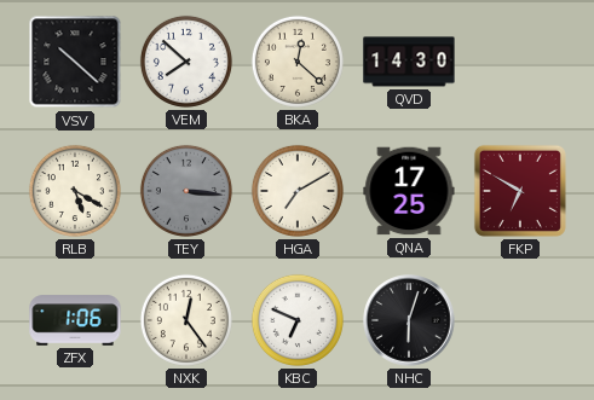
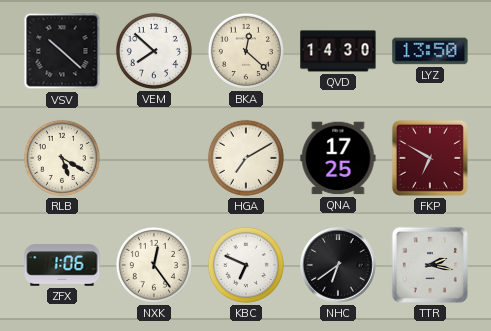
LYZ: none -> 13:50
TEY: 3:16 -> none
NHC: 6:03 -> 6:39
TTR: none -> 2:17
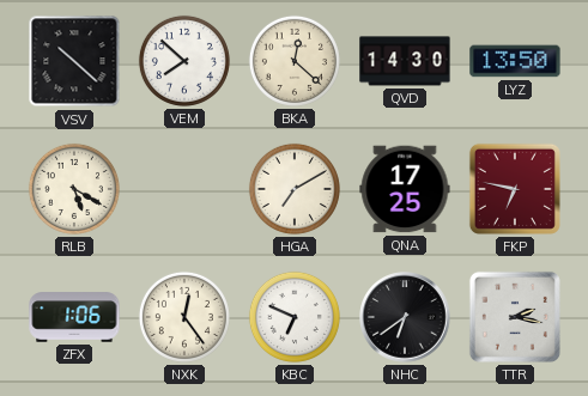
FKP: 6:50 -> 6:47
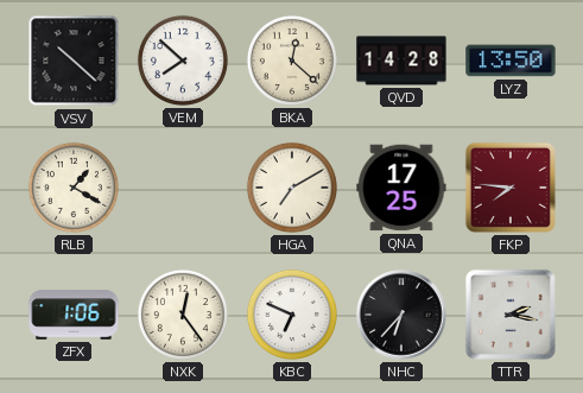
QVD: 14:30 -> 14:28
RLB: 5:20 -> 1:20
FKP: 6:47 -> 7:46
NHC: 6:39 -> 6:37
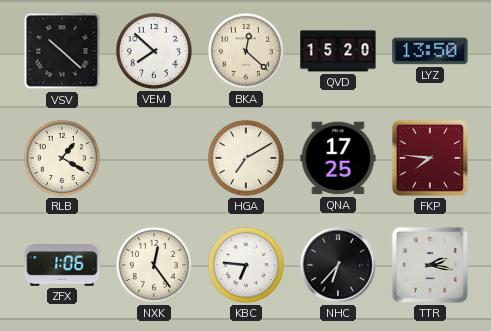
QVD: 14:28 -> 15:20
KBC: 6:49 -> 6:46
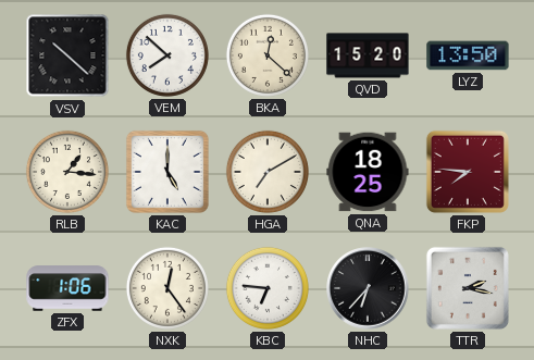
RLB: 1:20 -> 1:16
KAC: none -> 5:00
QNA: 17:25 -> 18:25
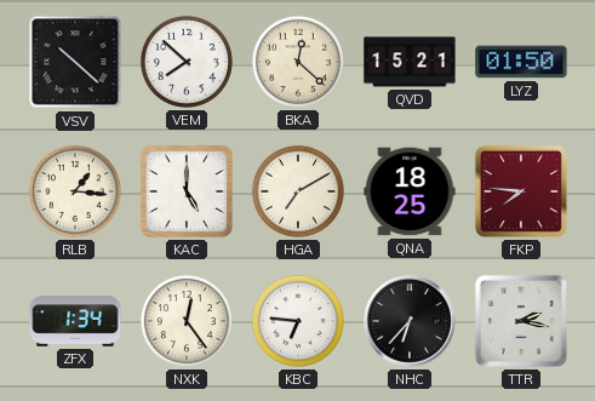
QVD: 15:20 -> 15:21
LYZ: 13:50 -> 01:50
ZFX: 1:06 -> 1:34
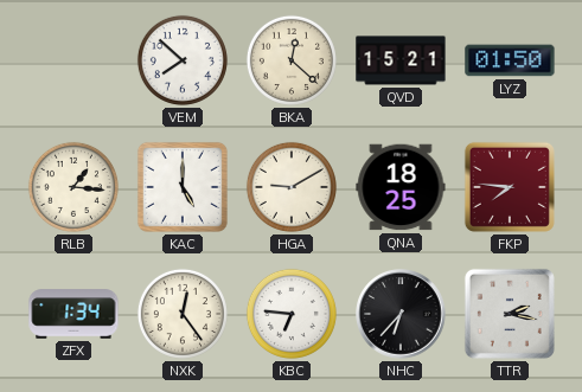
VSV: 10:22 -> none
HGA: 7:10 -> 9:10
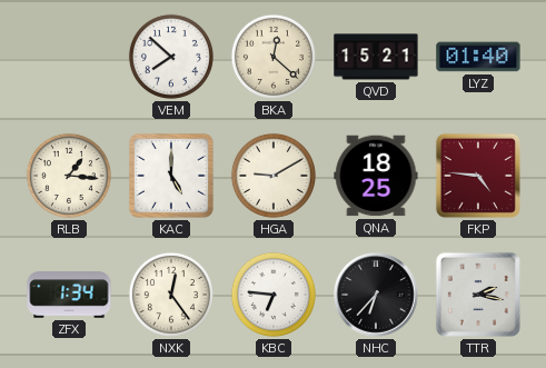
LYZ: 01:50 -> 01:40
FKP: 7:46 -> 4:46
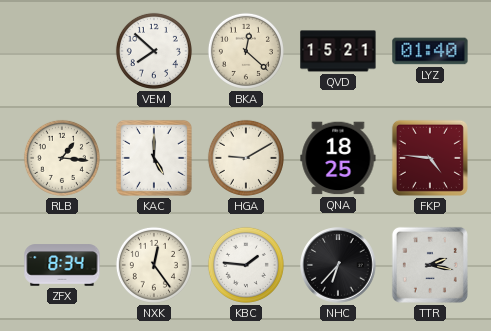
ZFX: 1:34 -> 8:34
KBC: 6:46 -> 1:46
